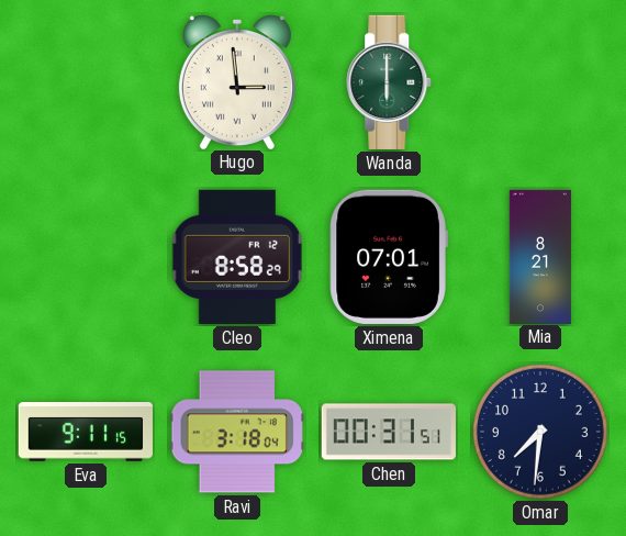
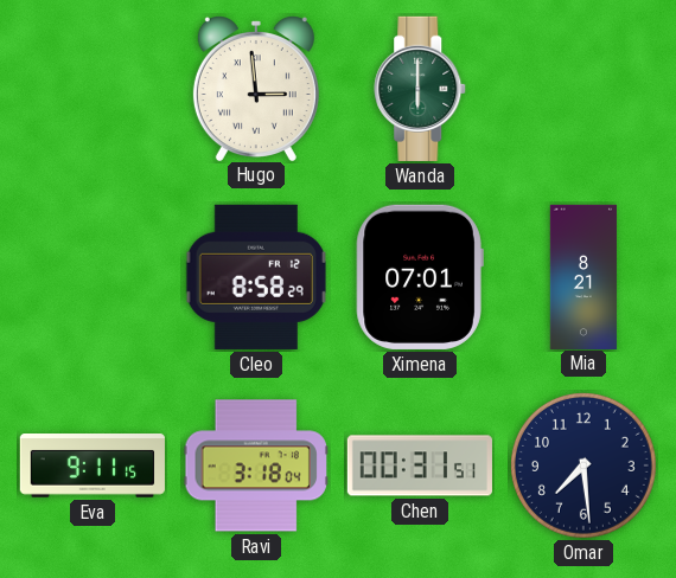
Omar: 7:31 -> 7:29
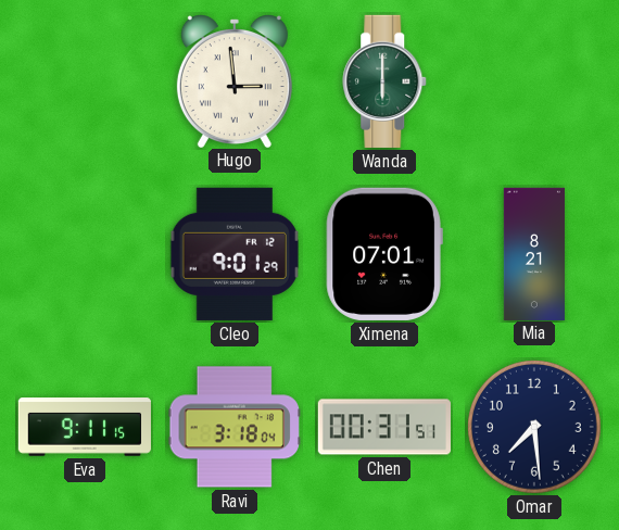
Cleo: 8:58 -> 9:01
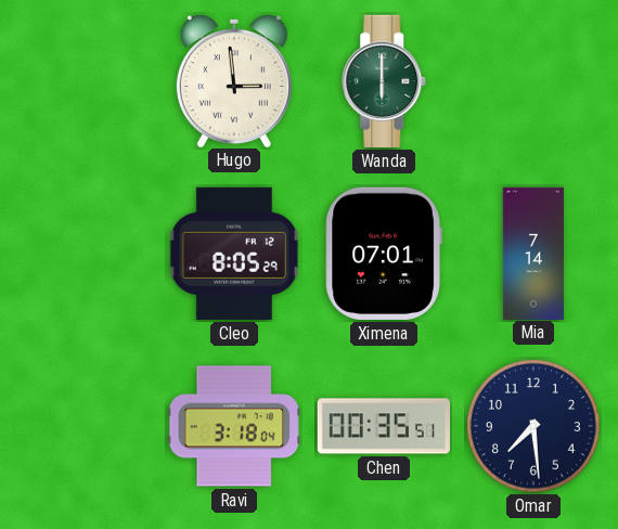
Cleo: 9:01 -> 8:05
Mia: 8:21 -> 7:14
Eva: 9:11 -> none
Chen: 00:31 -> 00:35
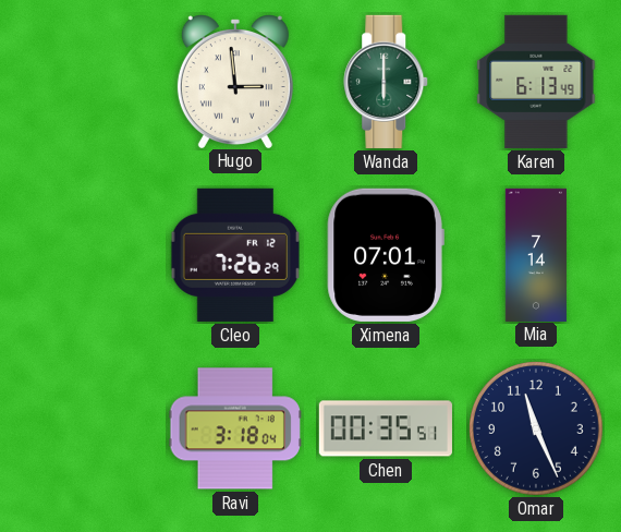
Karen: none -> 6:13
Cleo: 8:05 -> 7:26
Omar: 7:29 -> 11:26
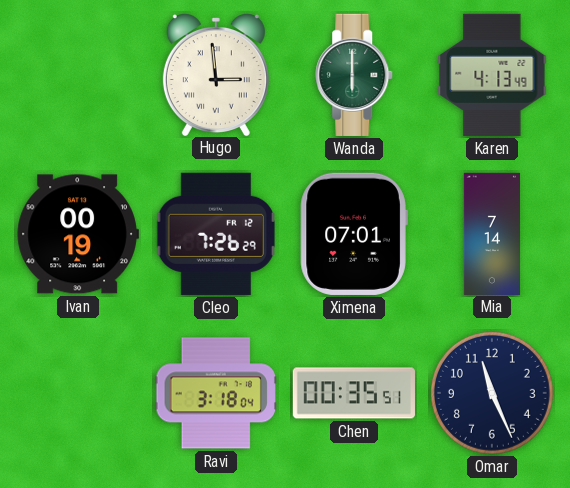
Karen: 6:13 -> 4:13
Ivan: none -> 00:19
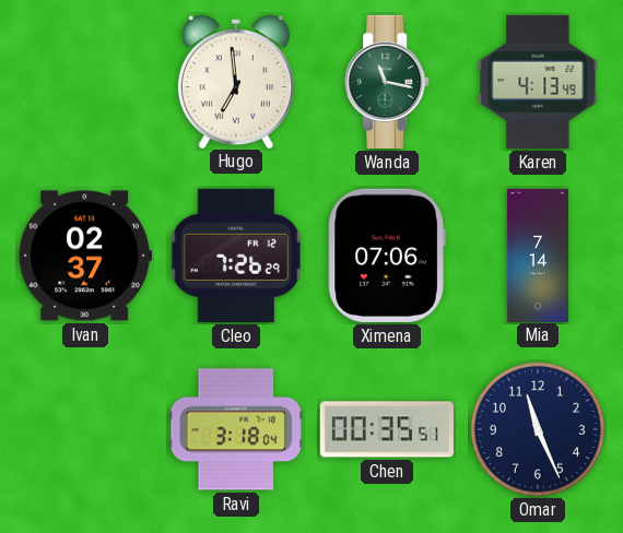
Hugo: 2:59 -> 6:59
Wanda: 6:00 -> 11:17
Ivan: 00:19 -> 02:37
Ximena: 07:01 -> 07:06
